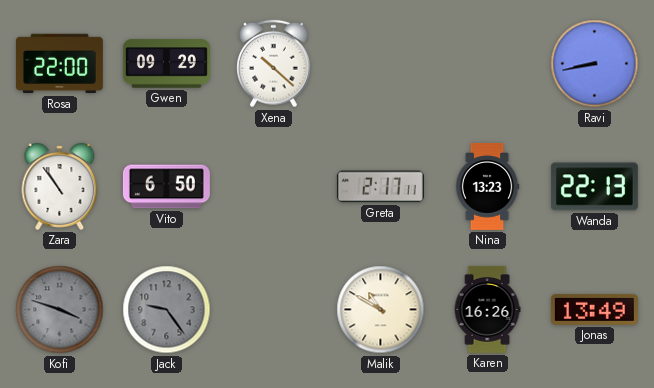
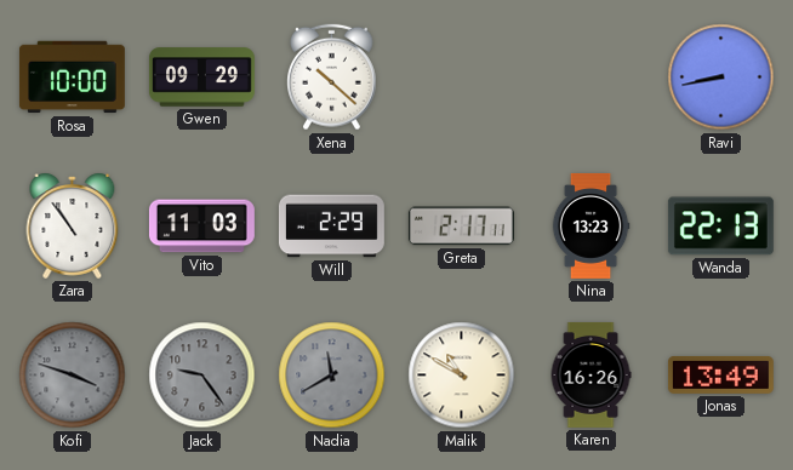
Rosa: 22:00 -> 10:00
Vito: 6:50 -> 11:03
Will: none -> 2:29
Nadia: none -> 11:40
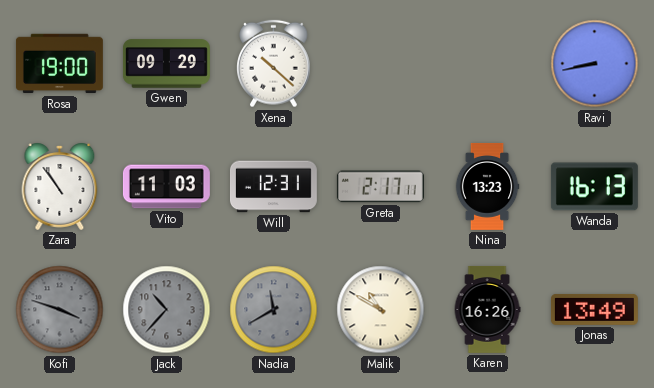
Rosa: 10:00 -> 19:00
Will: 2:29 -> 12:31
Wanda: 22:13 -> 16:13
Jack: 9:24 -> 10:37
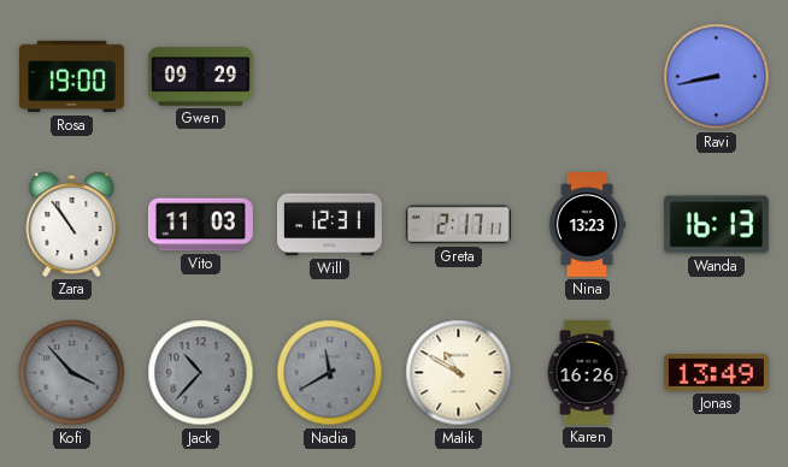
Xena: 10:22 -> none
Kofi: 3:48 -> 3:53
